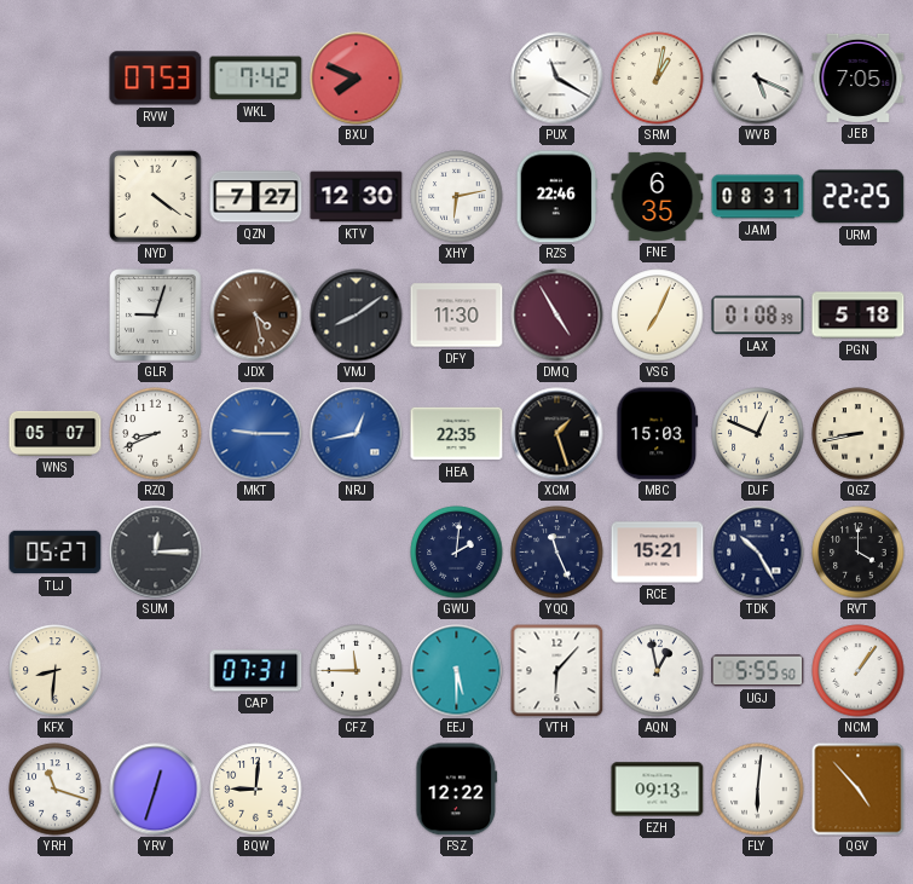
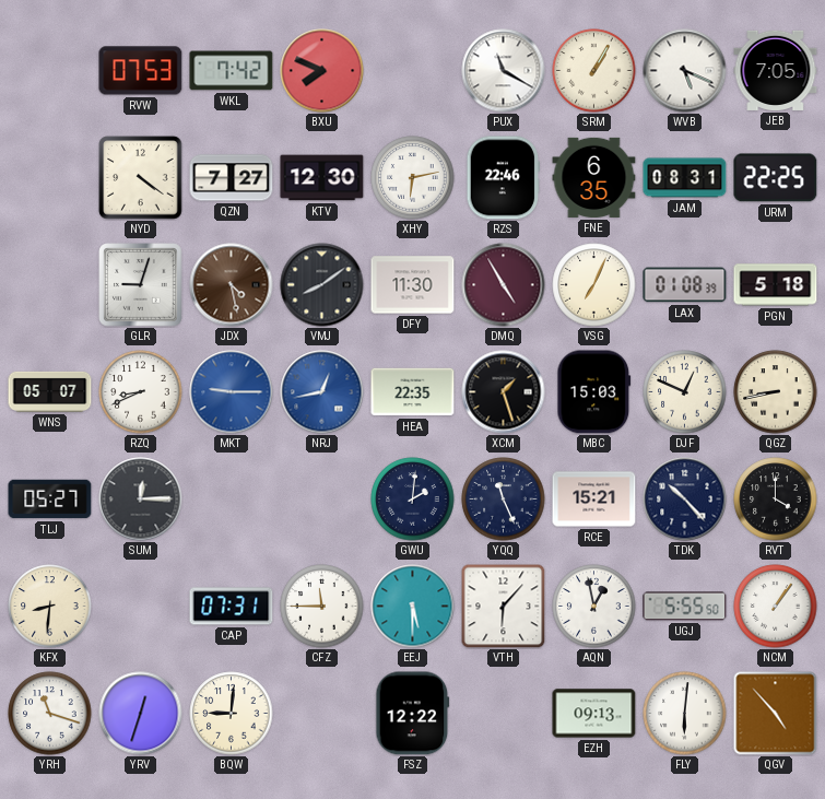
SRM: 1:02 -> 1:05
TDK: 10:25 -> 10:23
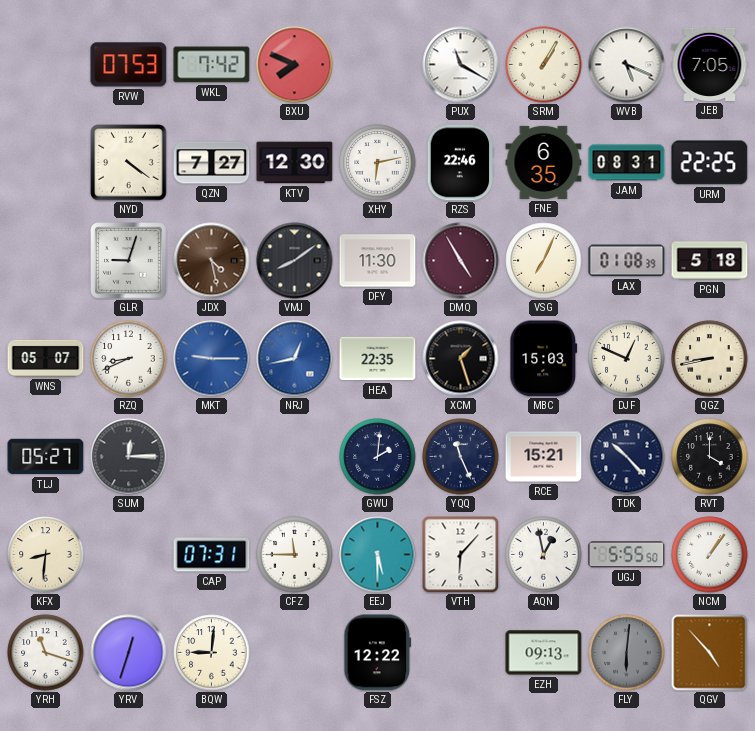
FLY dial: white -> grey
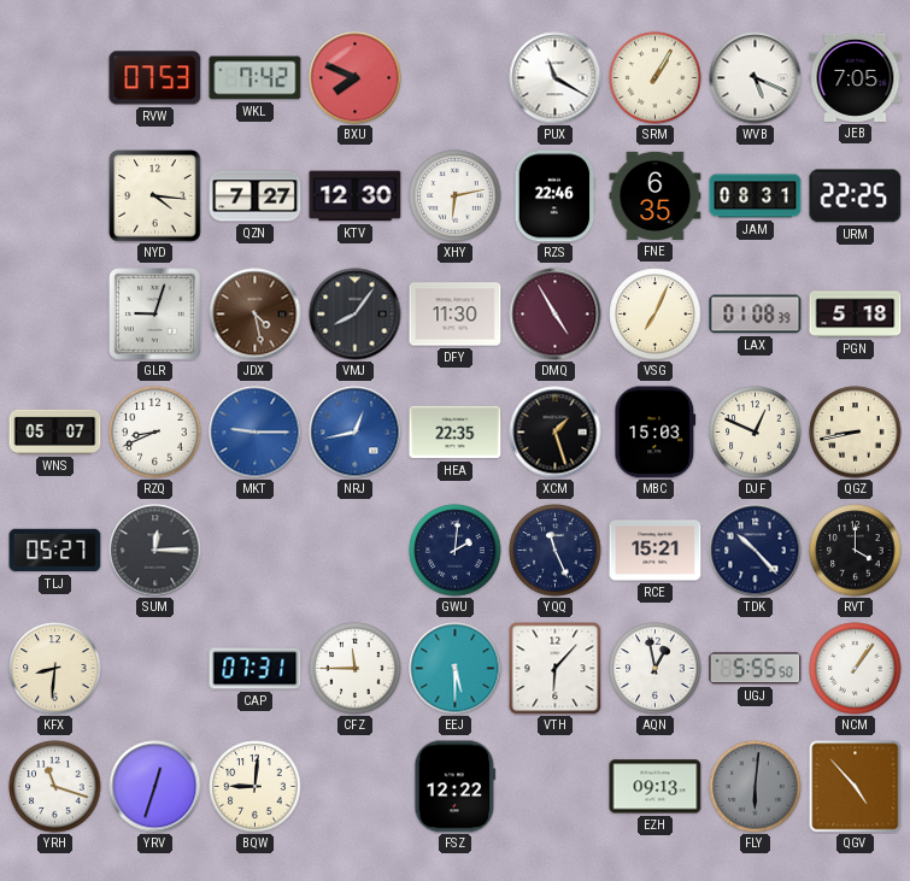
NYD: 4:21 -> 4:16
VMJ: 8:09 -> 8:06
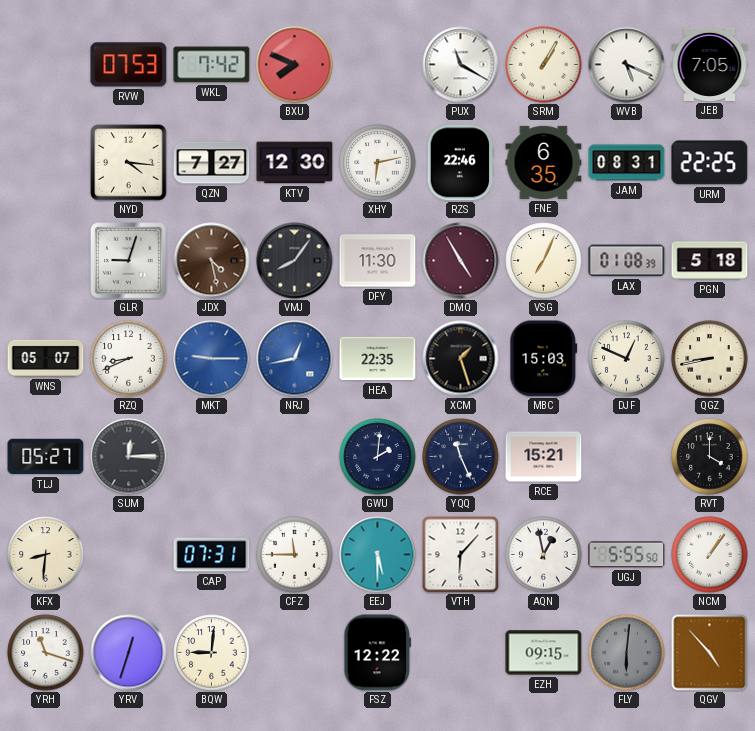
TDK: 10:23 -> none
EZH: 09:13 -> 09:15
